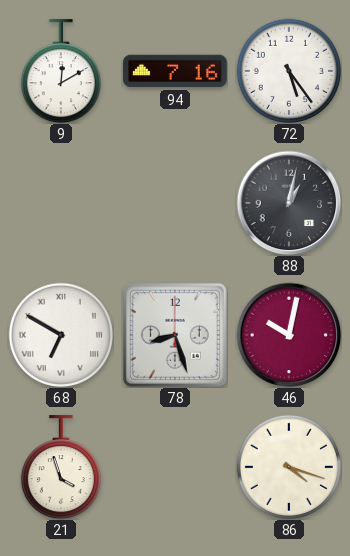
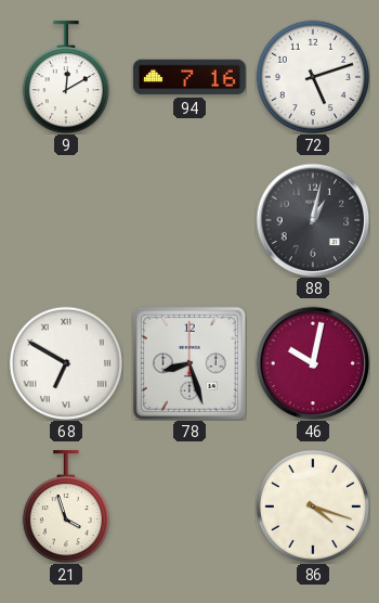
72: 5:24 -> 5:12
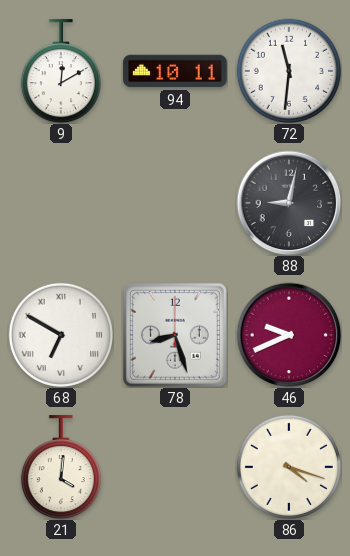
94: 7:16 -> 10:11
72: 5:12 -> 11:31
88: 1:02 -> 9:02
46: 10:02 -> 9:41
21: 3:57 -> 4:01
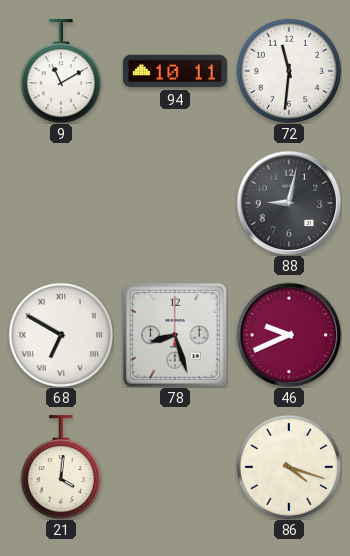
9: 12:10 -> 11:10
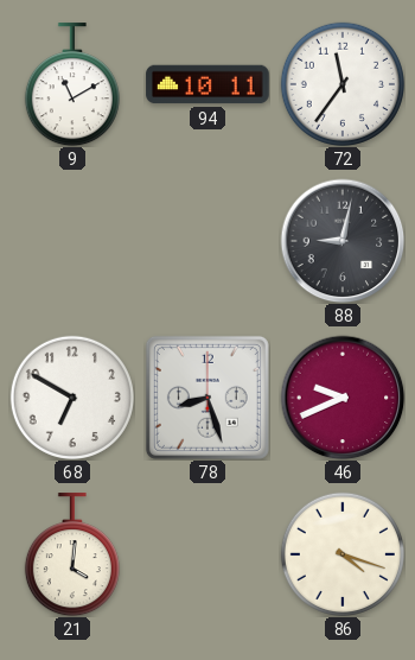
72: 11:31 -> 11:36
68 numerals: Roman -> Arabic
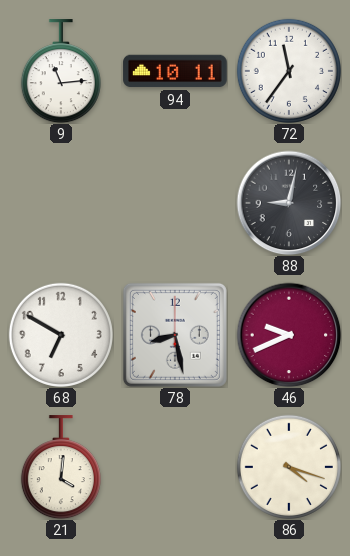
9: 11:10 -> 11:14
78: 8:27 -> 8:28
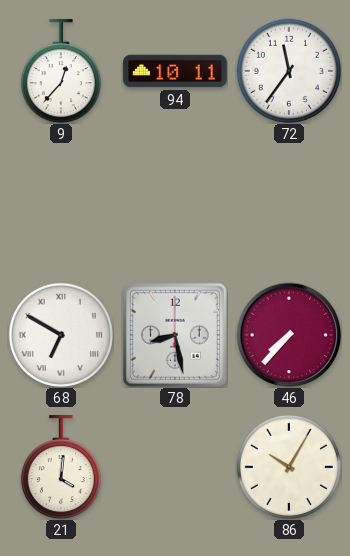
9: 11:14 -> 12:37
88: 9:02 -> none
68 numerals: Arabic -> Roman
46: 9:41 -> 7:37
86: 4:18 -> 10:05
